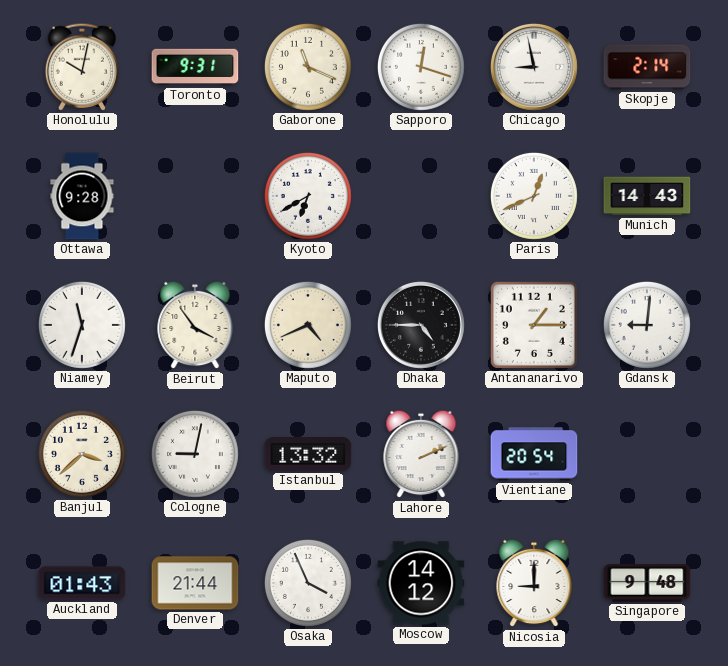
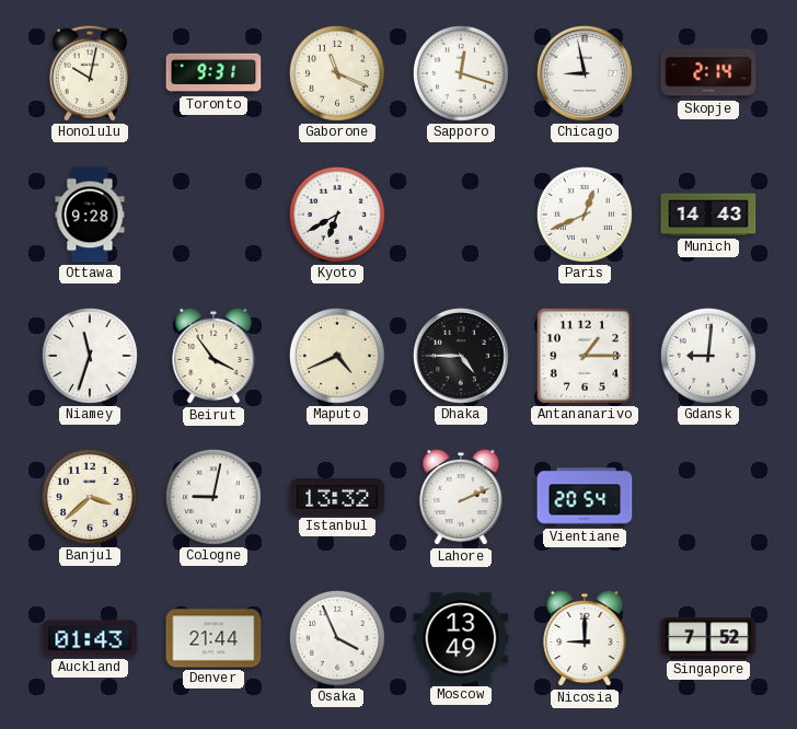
Moscow: 14:12 -> 13:49
Singapore: 9:48 -> 7:52
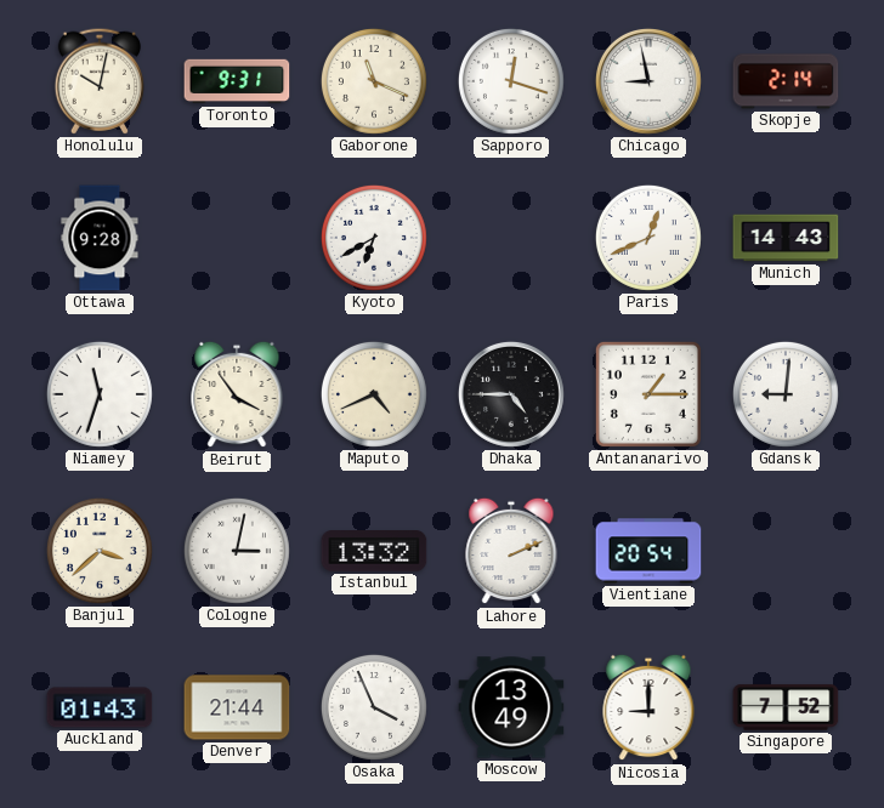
Cologne: 9:02 -> 3:02
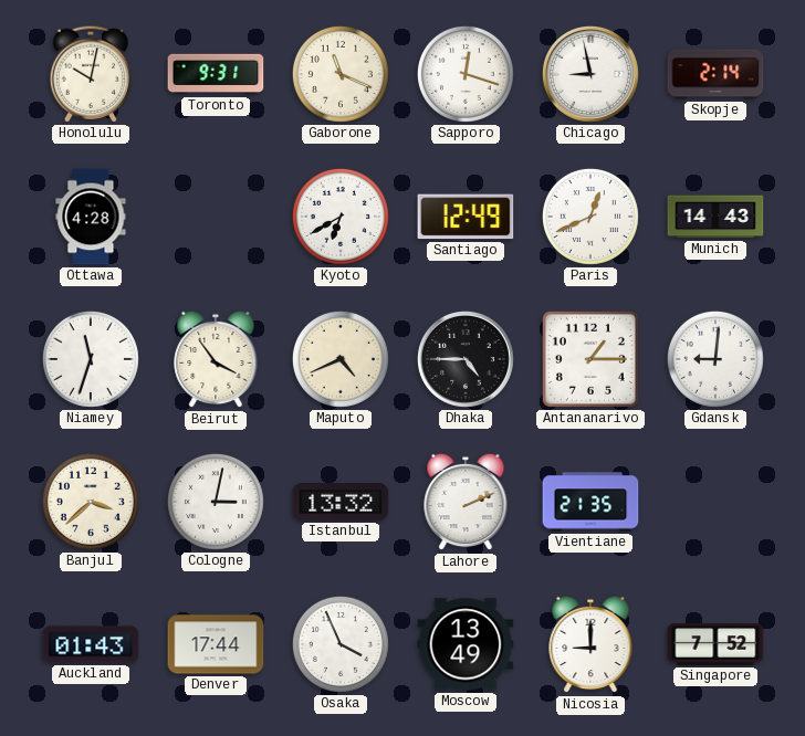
Ottawa: 9:28 -> 4:28
Santiago: none -> 12:49
Vientiane: 20:54 -> 21:35
Denver: 21:44 -> 17:44
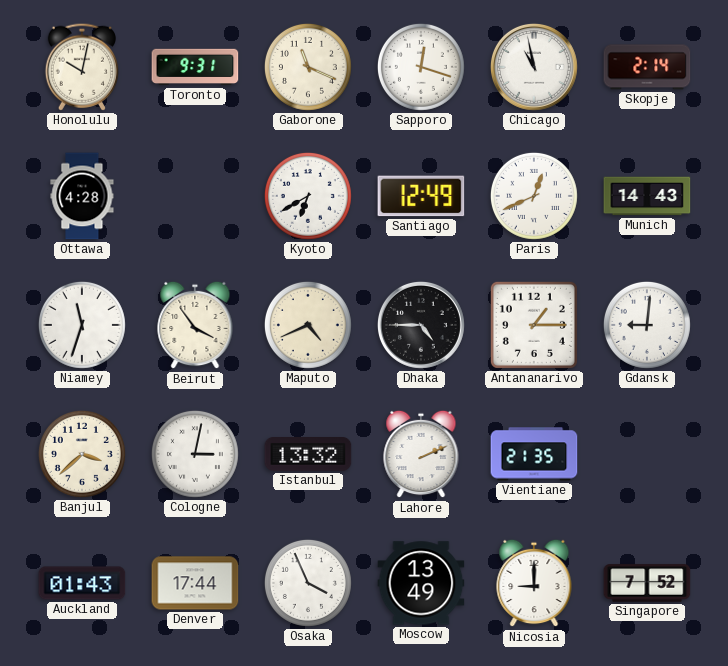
Chicago: 8:58 -> 10:58
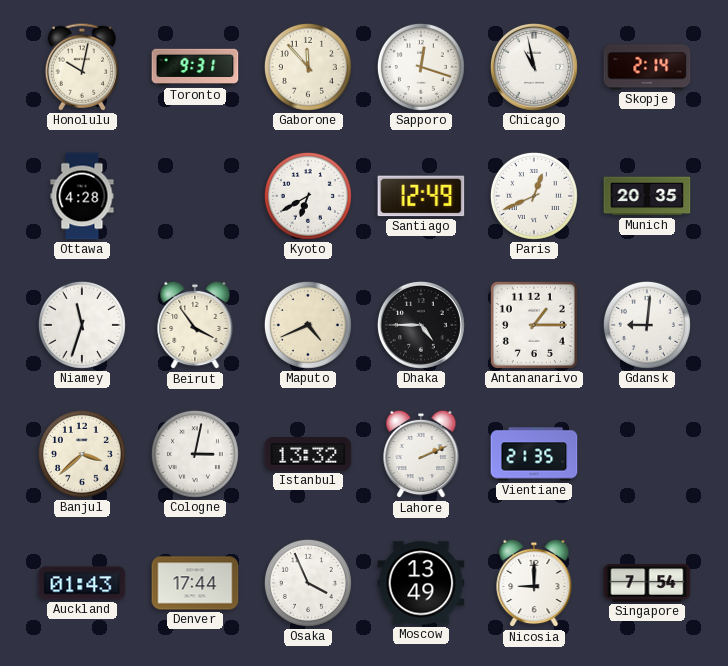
Gaborone: 11:19 -> 11:53
Munich: 14:43 -> 20:35
Singapore: 7:52 -> 7:54
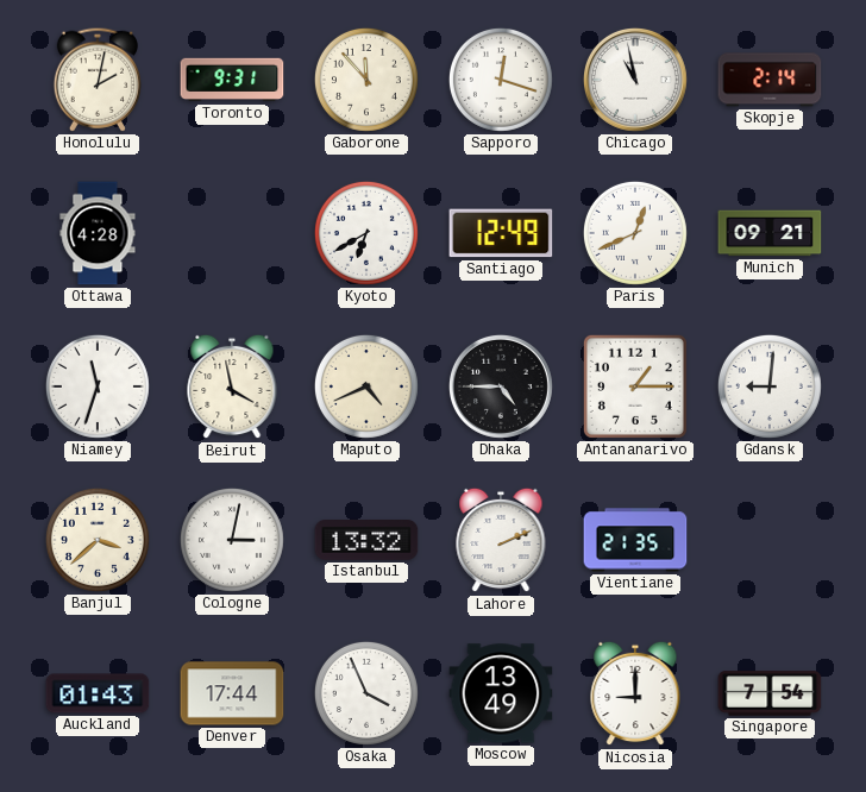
Honolulu: 10:02 -> 2:02
Munich: 20:35 -> 09:21
Beirut: 3:54 -> 3:58
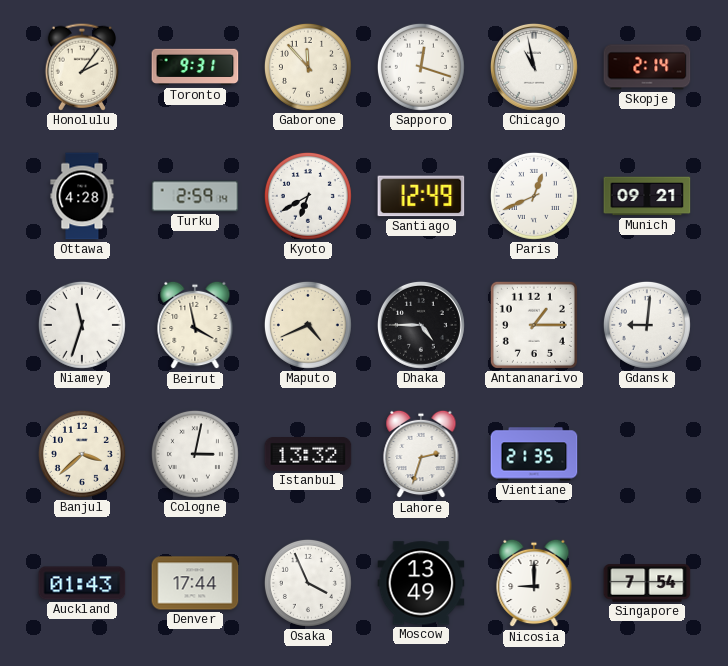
Honolulu: 2:02 -> 2:06
Turku: none -> 2:59
Lahore: 2:11 -> 2:33
